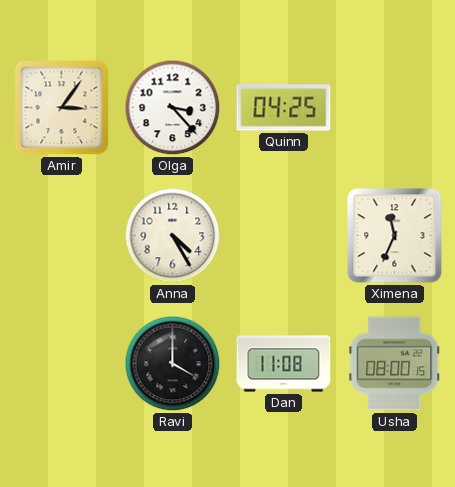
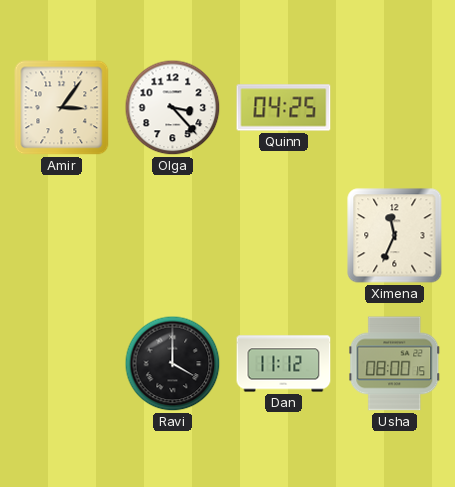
Anna: 4:25 -> none
Dan: 11:08 -> 11:12
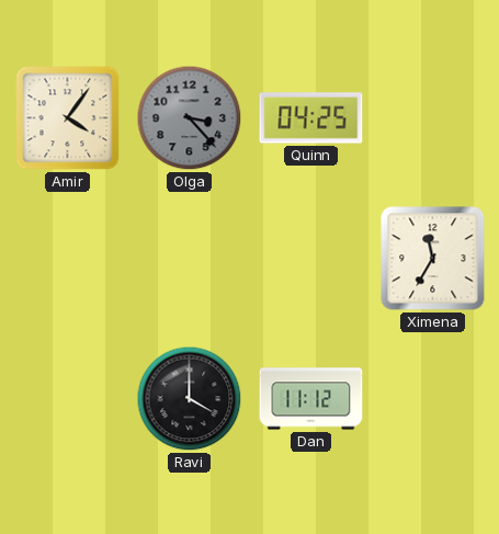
Amir: 3:06 -> 4:06
Olga dial: white -> grey
Ximena: 11:34 -> 11:35
Usha: 08:00 -> none
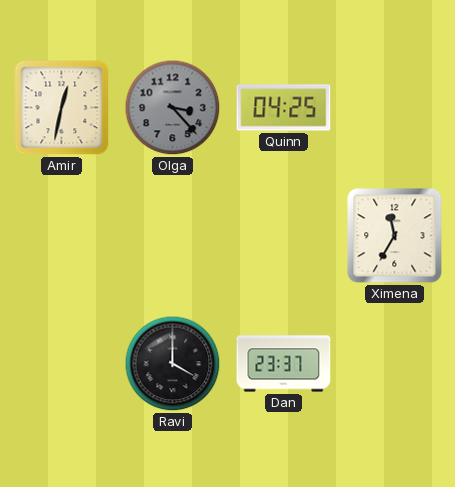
Amir: 4:06 -> 12:32
Dan: 11:12 -> 23:37
